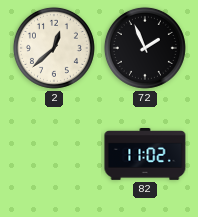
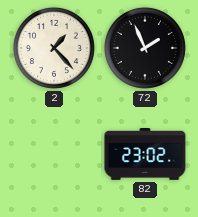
2: 12:38 -> 1:23
82: 11:02 -> 23:02
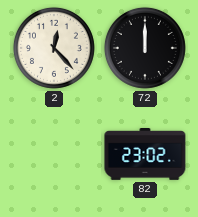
2: 1:23 -> 12:23
72: 1:56 -> 12:00
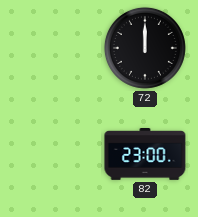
2: 12:23 -> none
82: 23:02 -> 23:00
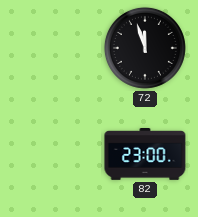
72: 12:00 -> 11:57
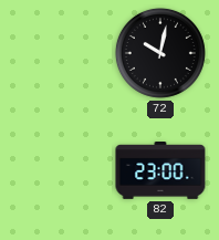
72: 11:57 -> 10:02
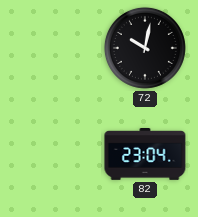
82: 23:00 -> 23:04
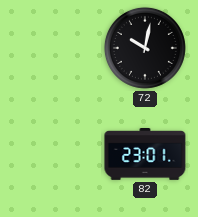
82: 23:04 -> 23:01
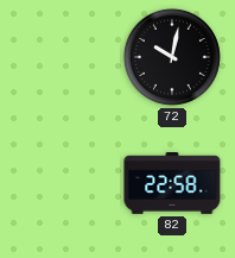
82: 23:01 -> 22:58
